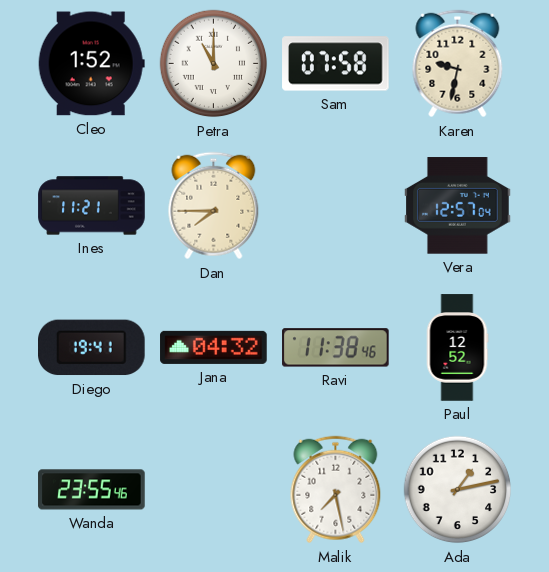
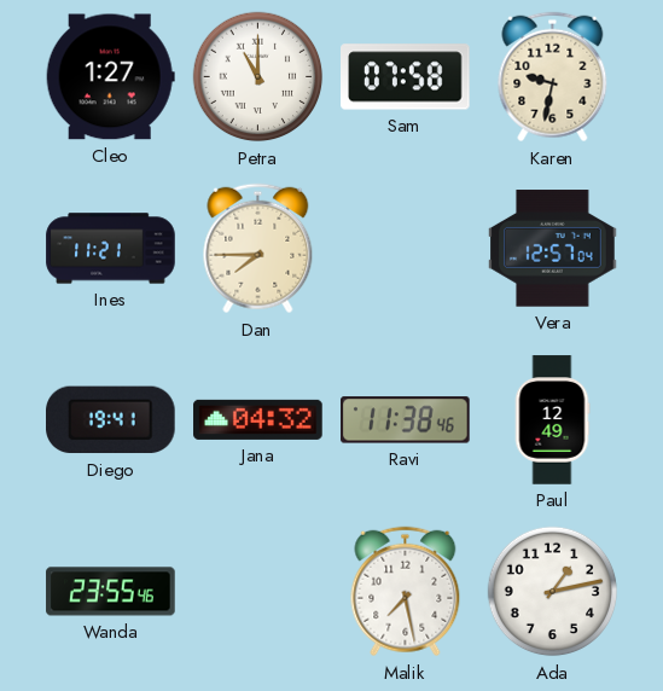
Cleo: 1:52 -> 1:27
Paul: 12:52 -> 12:49
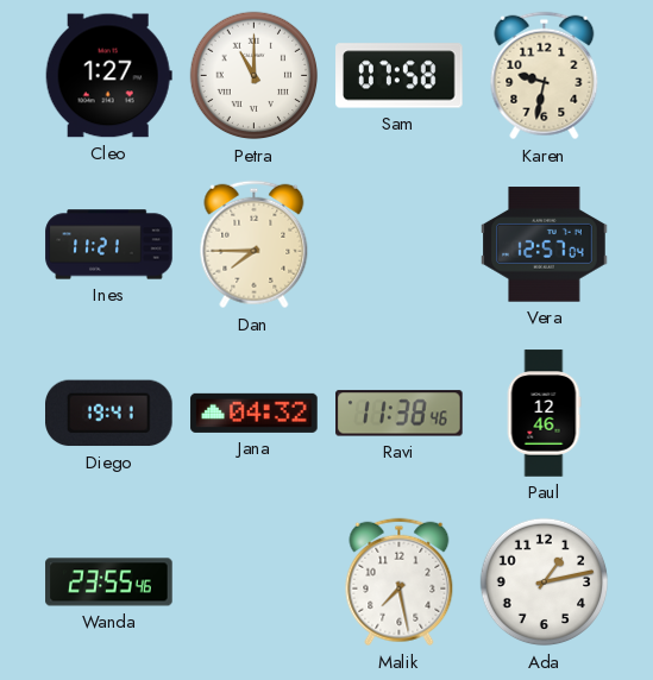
Paul: 12:49 -> 12:46
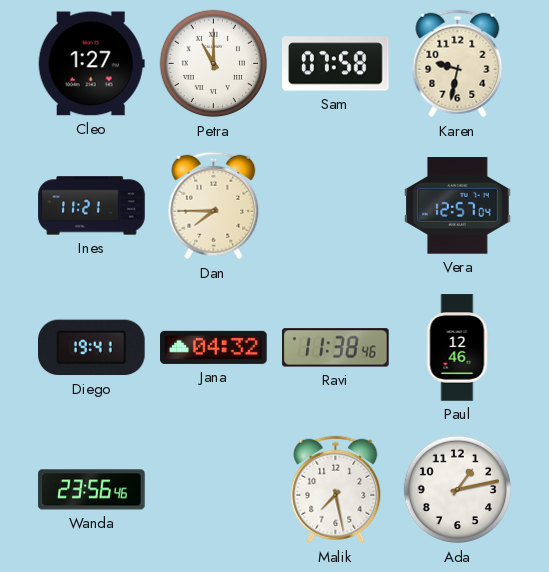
Wanda: 23:55 -> 23:56
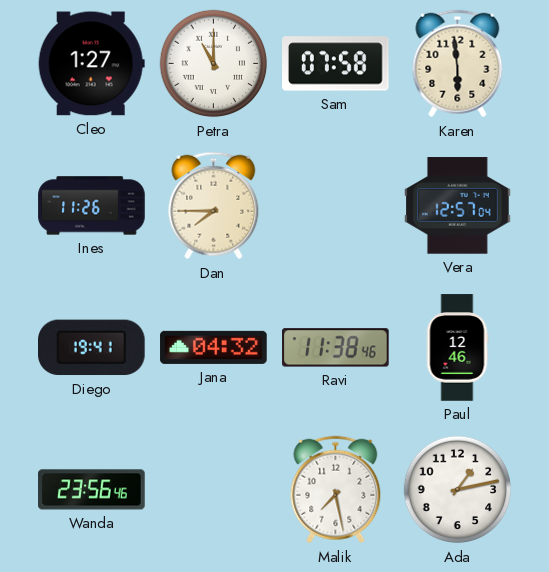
Karen: 9:32 -> 5:59
Ines: 11:21 -> 11:26
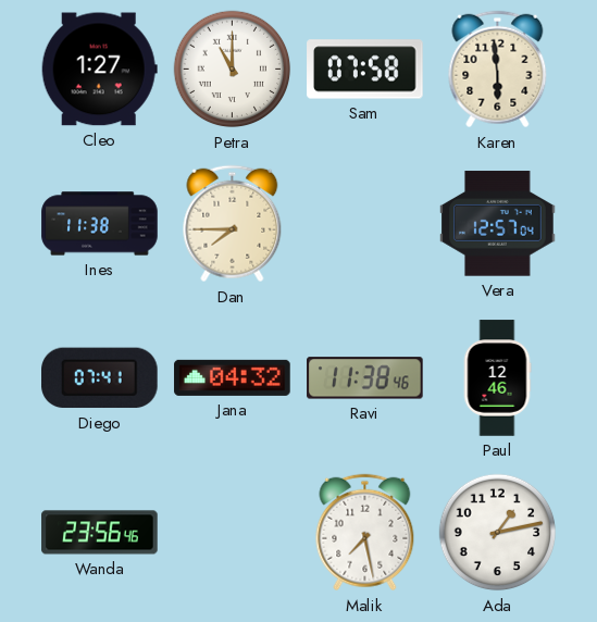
Ines: 11:26 -> 11:38
Diego: 19:41 -> 07:41
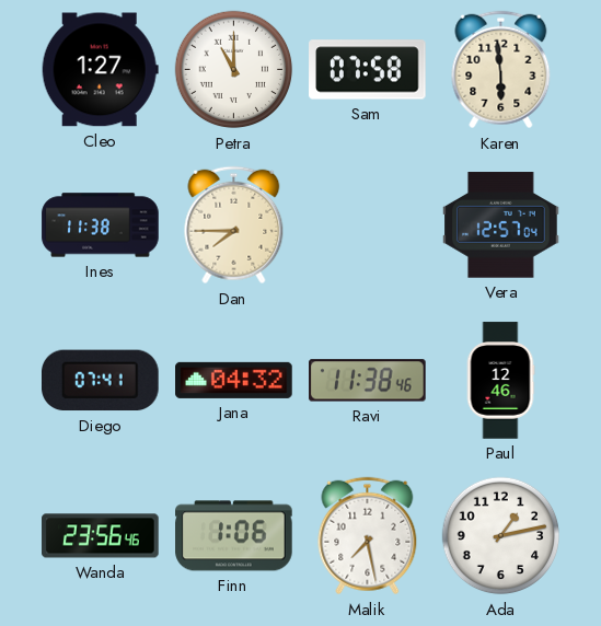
Finn: none -> 1:06
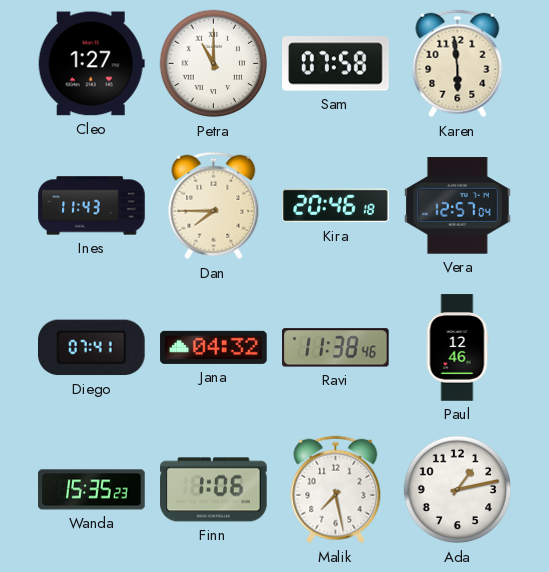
Ines: 11:38 -> 11:43
Kira: none -> 20:46
Wanda: 23:56 -> 15:35
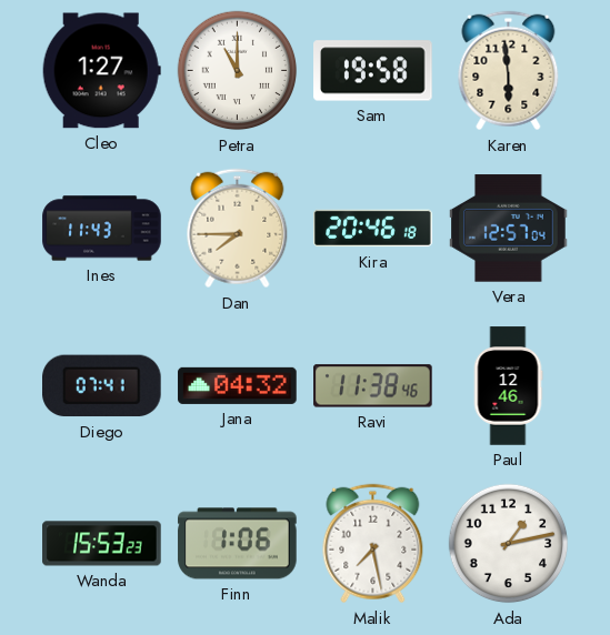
Sam: 07:58 -> 19:58
Wanda: 15:35 -> 15:53
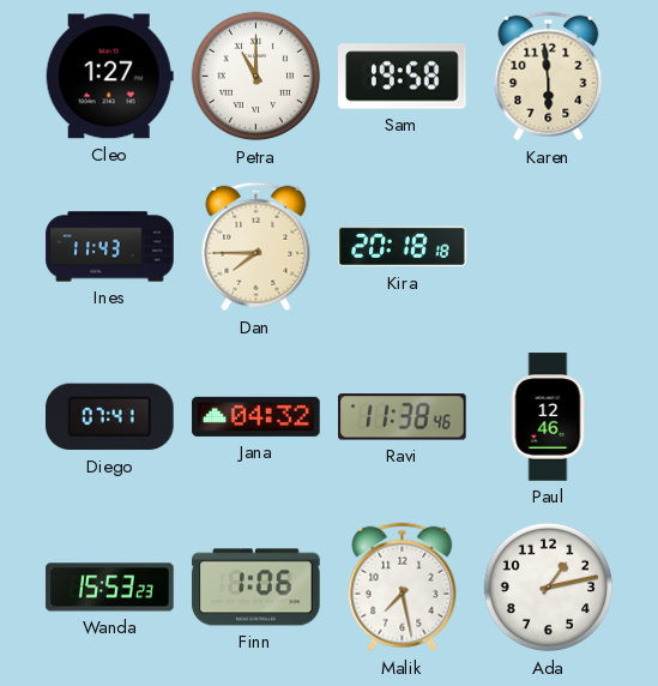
Kira: 20:46 -> 20:18
Vera: 12:57 -> none
